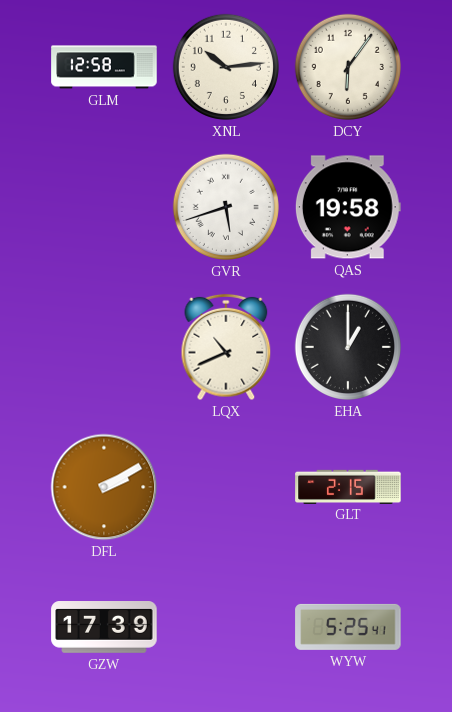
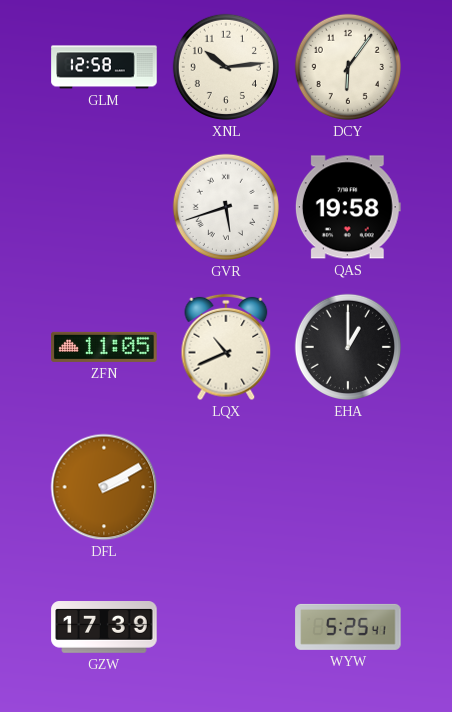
ZFN: none -> 11:05
GLT: 2:15 -> none
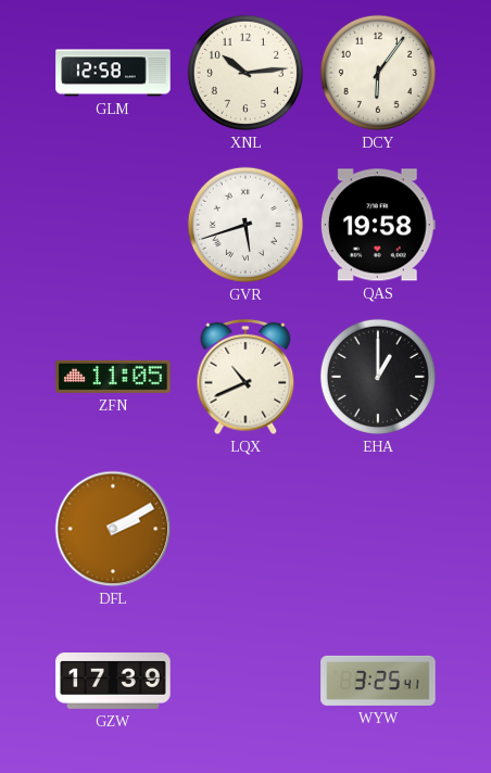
WYW: 5:25 -> 3:25
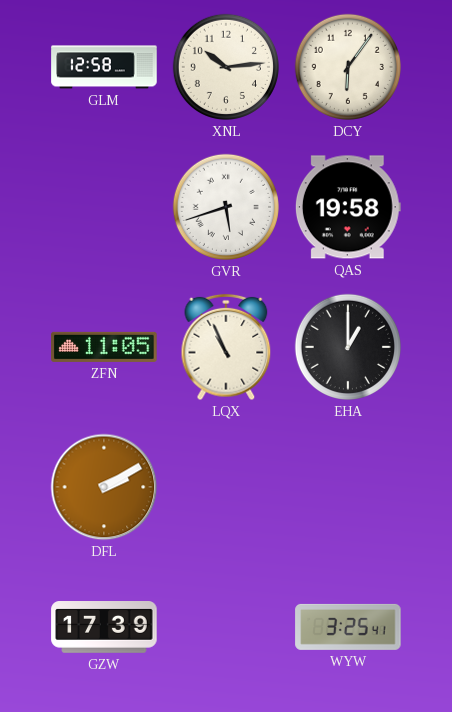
LQX: 10:41 -> 10:56
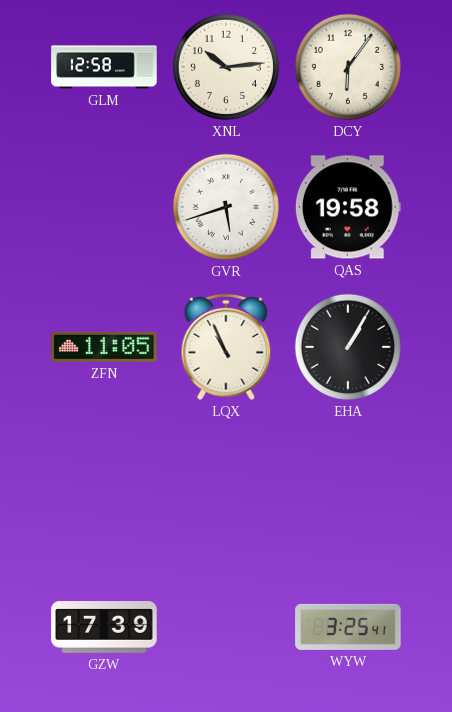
EHA: 1:00 -> 1:05
DFL: 2:10 -> none
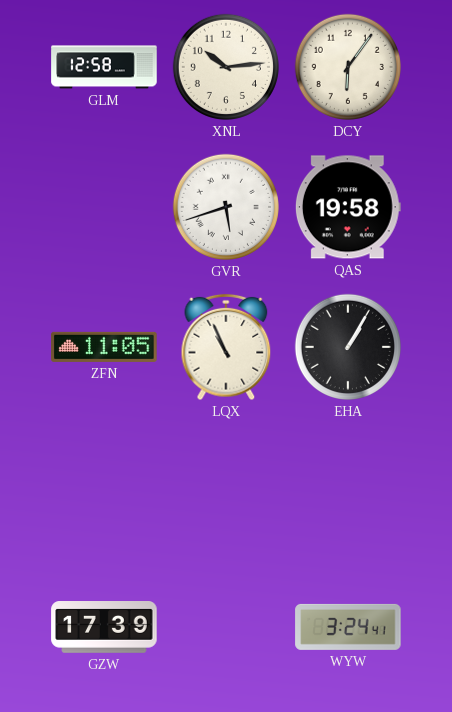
WYW: 3:25 -> 3:24
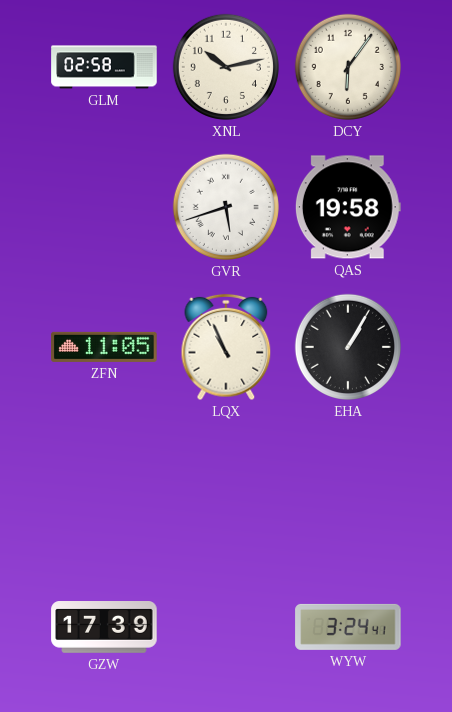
GLM: 12:58 -> 02:58
XNL: 10:14 -> 10:13
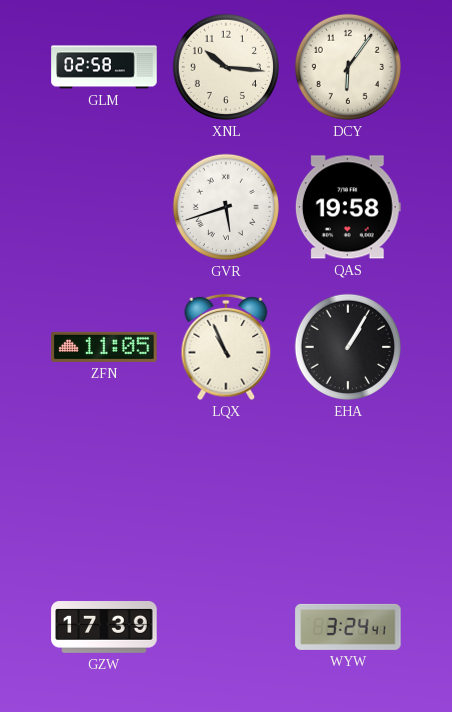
XNL: 10:13 -> 10:16
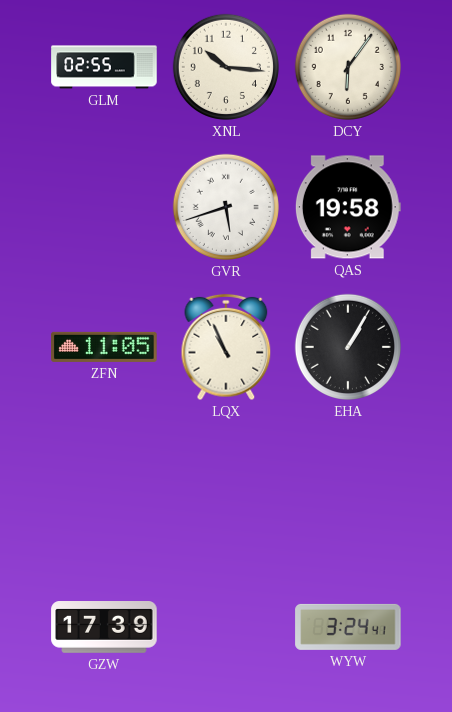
GLM: 02:58 -> 02:55
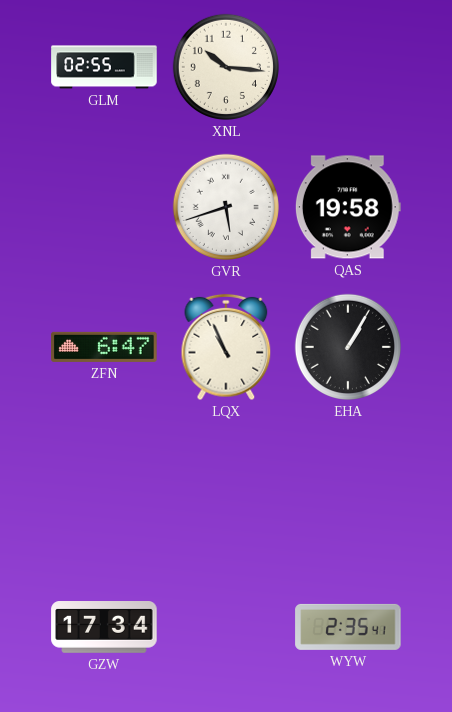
DCY: 6:06 -> none
ZFN: 11:05 -> 6:47
GZW: 17:39 -> 17:34
WYW: 3:24 -> 2:35
